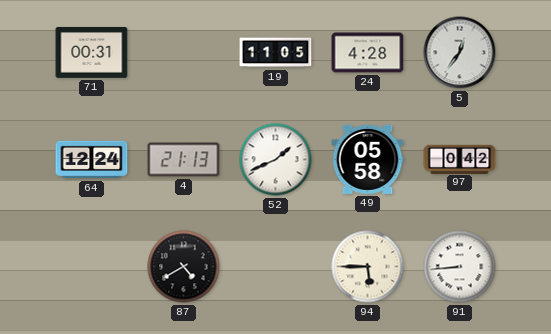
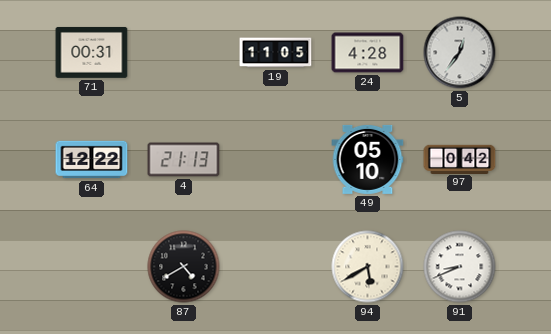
64: 12:24 -> 12:22
52: 1:41 -> none
49: 05:58 -> 05:10
94: 5:45 -> 5:40
91: 8:44 -> 8:41
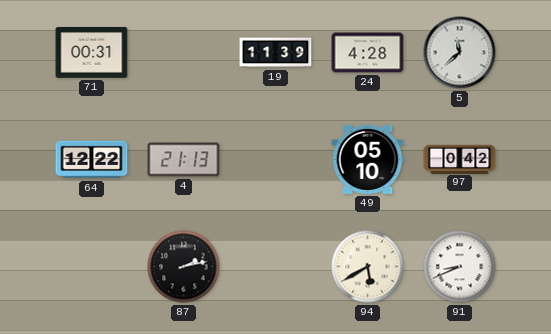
19: 11:05 -> 11:39
5: 12:36 -> 11:38
87: 4:40 -> 2:13
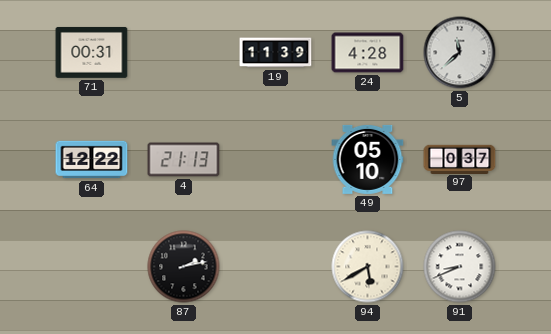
97: 0:42 -> 0:37
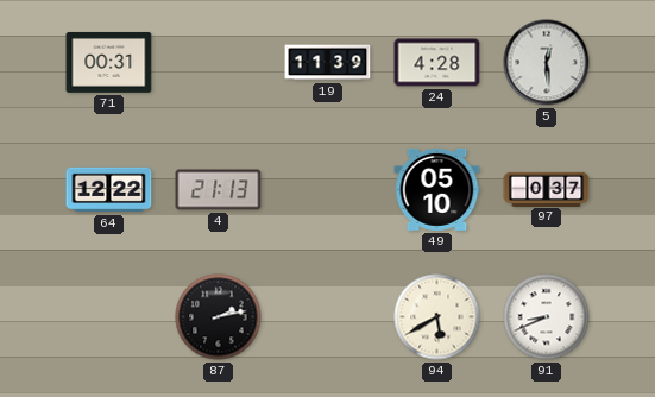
5: 11:38 -> 12:29
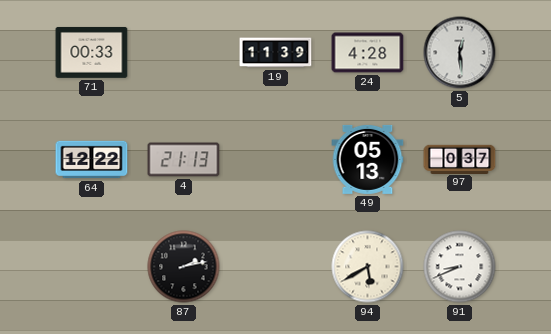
71: 00:31 -> 00:33
49: 05:10 -> 05:13
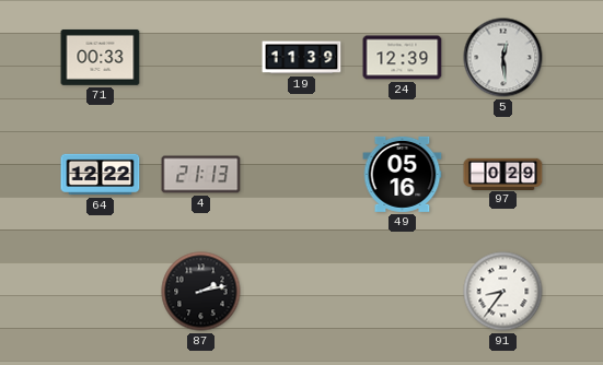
24: 4:28 -> 12:39
49: 05:13 -> 05:16
97: 0:37 -> 0:29
94: 5:40 -> none
91: 8:41 -> 8:36
